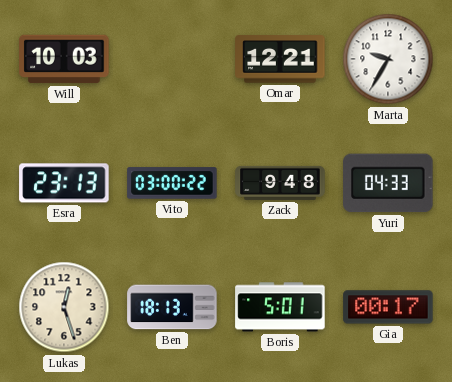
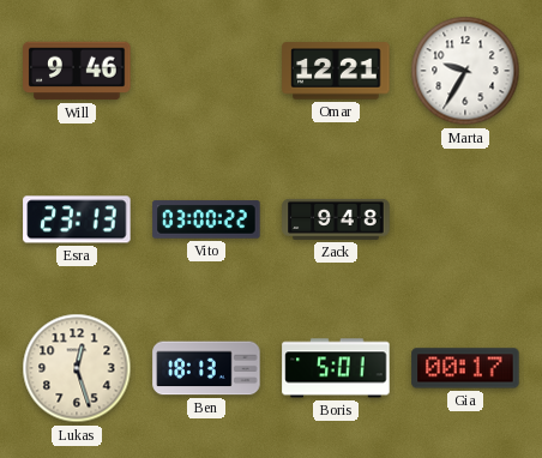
Will: 10:03 -> 9:46
Yuri: 04:33 -> none
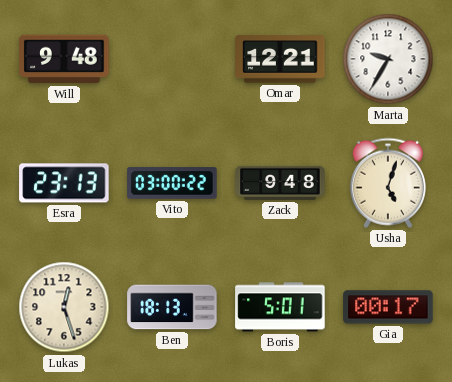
Will: 9:46 -> 9:48
Usha: none -> 5:03
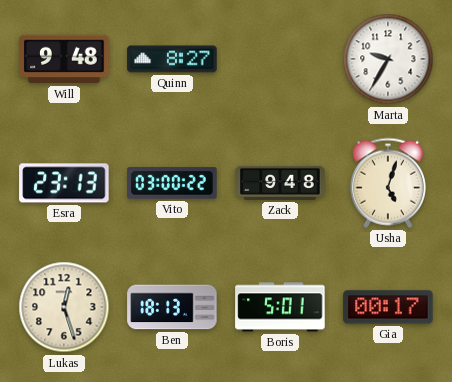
Quinn: none -> 8:27
Omar: 12:21 -> none
